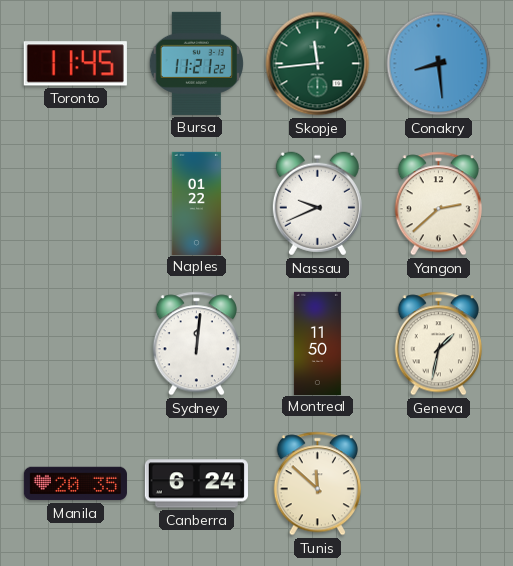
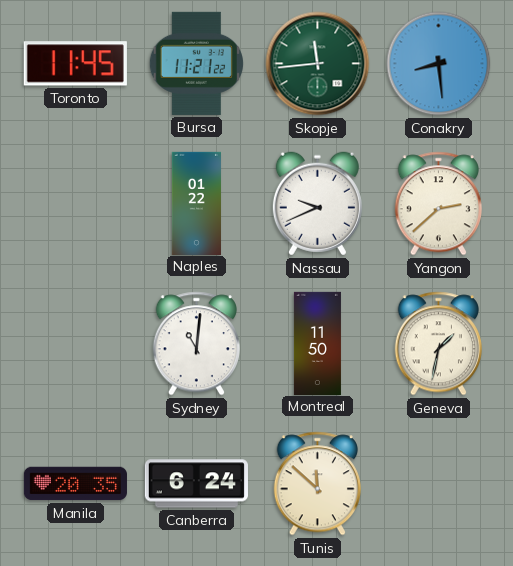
Sydney: 12:01 -> 11:01
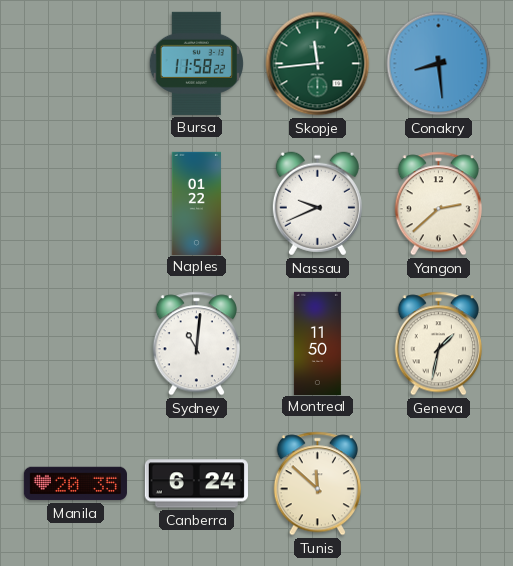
Toronto: 11:45 -> none
Bursa: 11:21 -> 11:58
